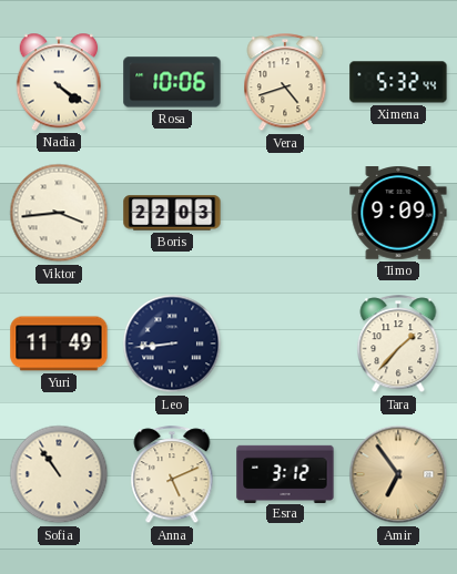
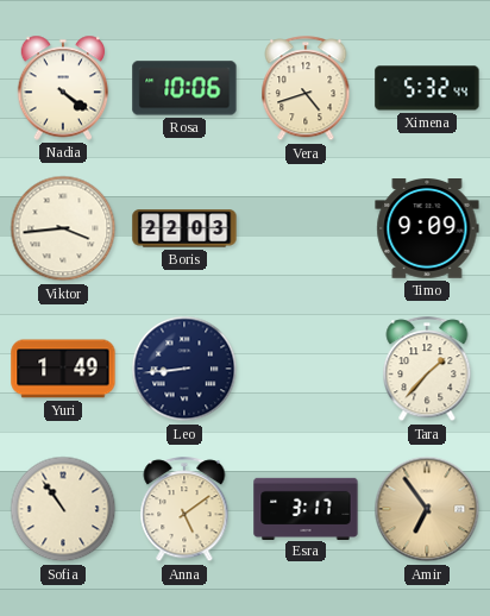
Yuri: 11:49 -> 1:49
Anna: 5:11 -> 5:09
Esra: 3:12 -> 3:17
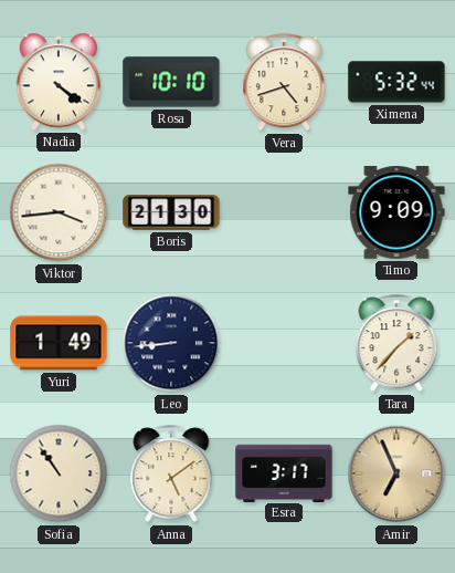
Rosa: 10:06 -> 10:10
Boris: 22:03 -> 21:30
Amir: 6:54 -> 6:56
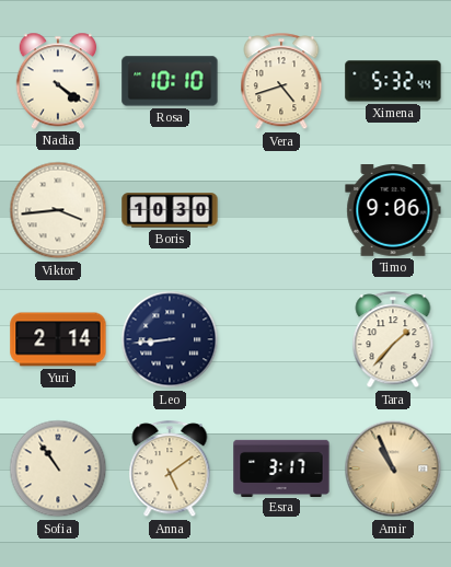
Boris: 21:30 -> 10:30
Timo: 9:09 -> 9:06
Yuri: 1:49 -> 2:14
Amir: 6:56 -> 10:56
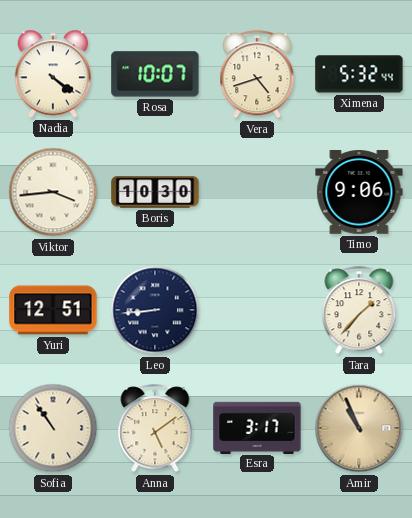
Rosa: 10:10 -> 10:07
Yuri: 2:14 -> 12:51
